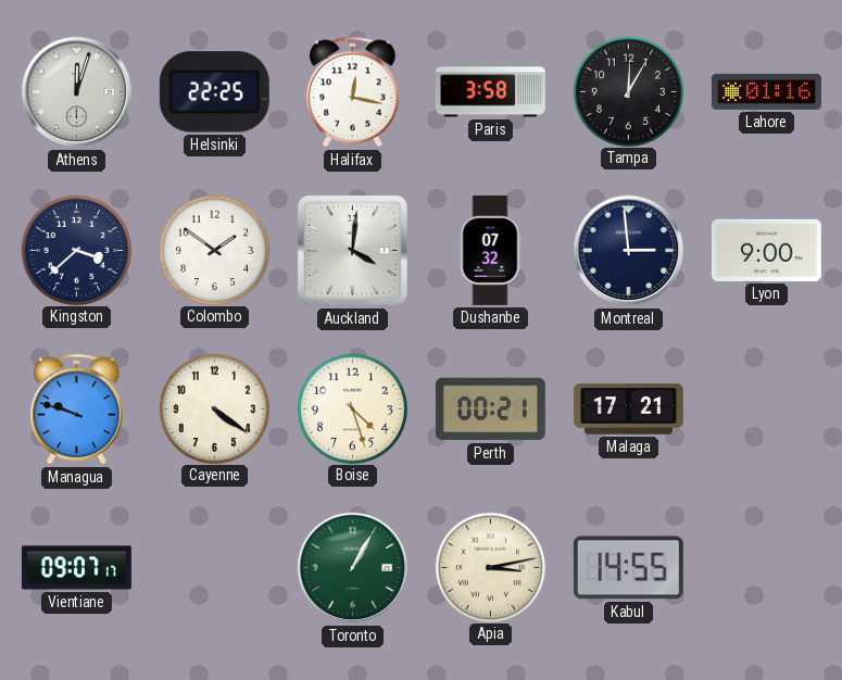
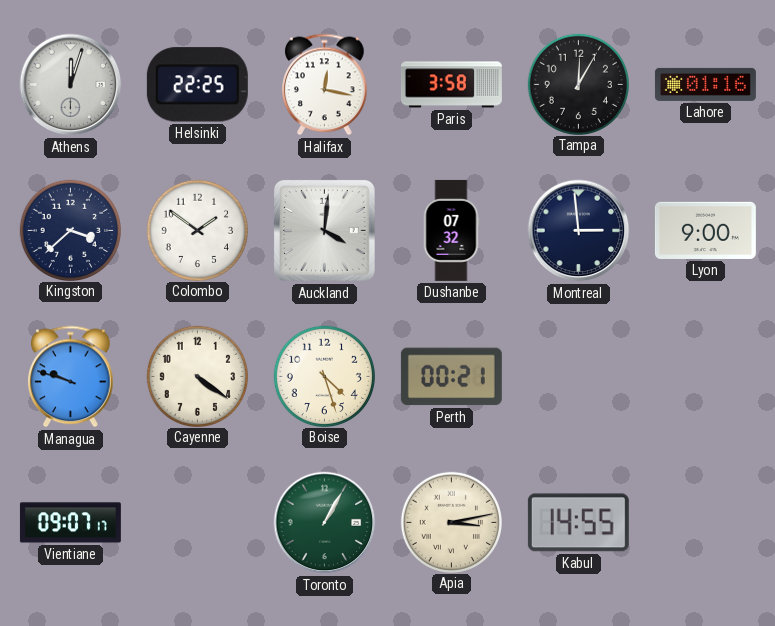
Malaga: 17:21 -> none
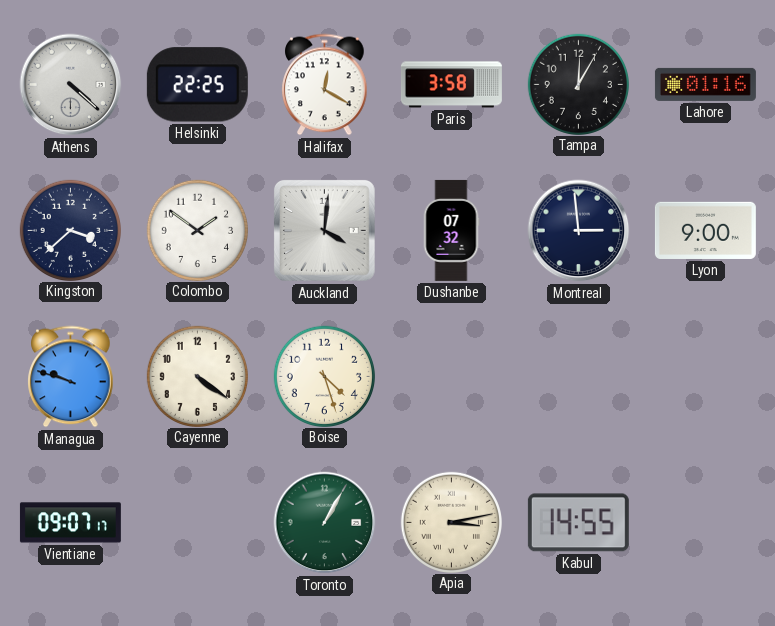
Athens: 12:03 -> 4:22
Halifax: 12:17 -> 12:20
Perth: 00:21 -> none
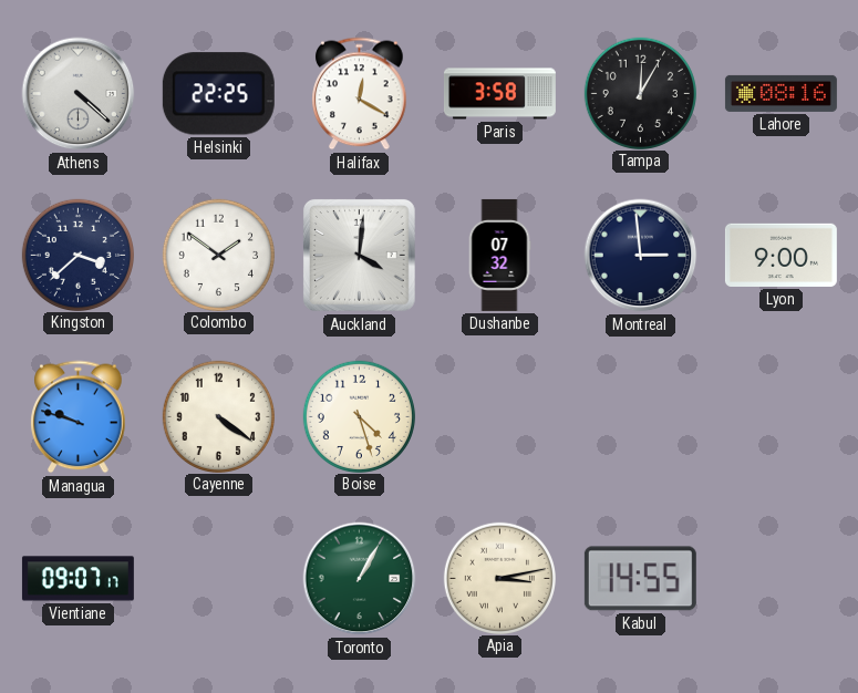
Lahore: 01:16 -> 08:16
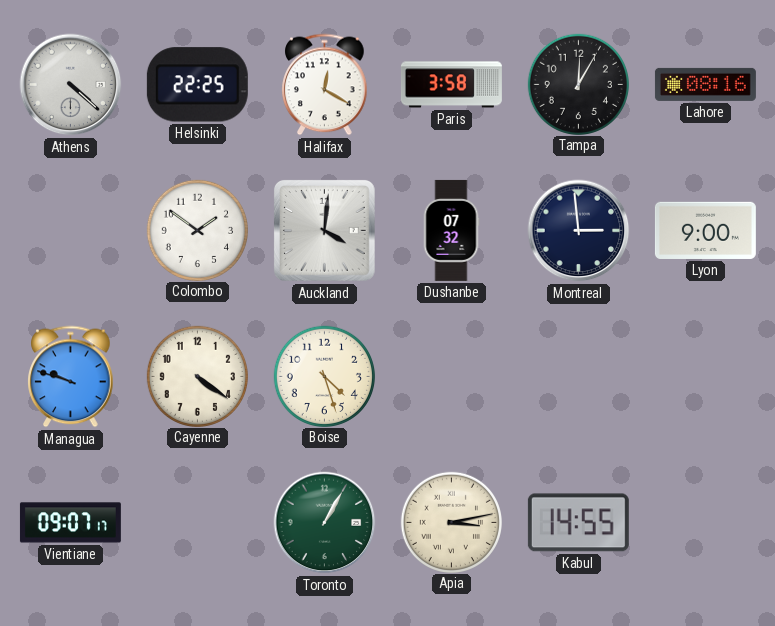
Kingston: 3:38 -> none
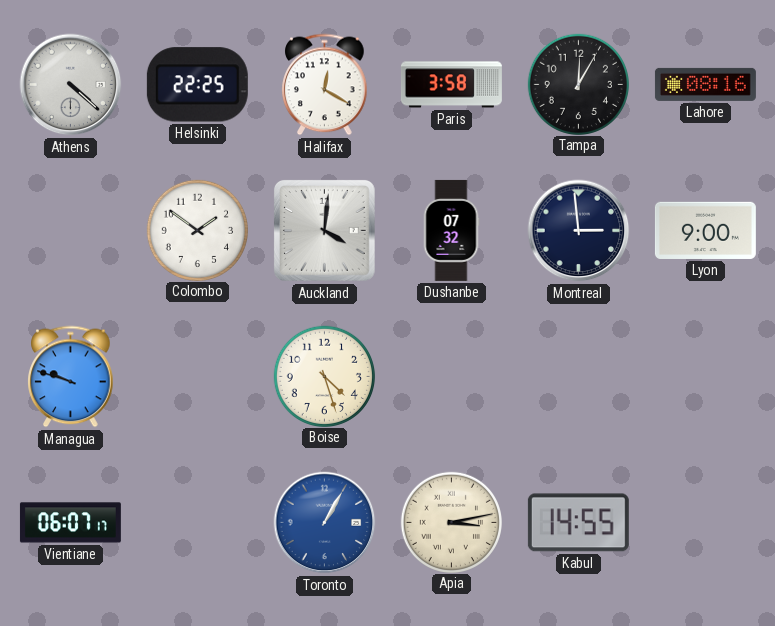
Cayenne: 4:21 -> none
Vientiane: 09:07 -> 06:07
Toronto dial: green -> blue
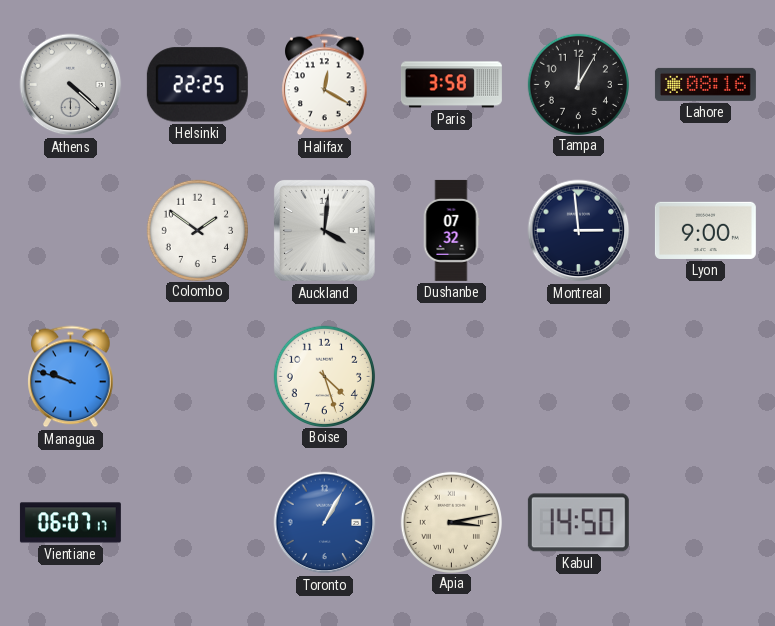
Kabul: 14:55 -> 14:50
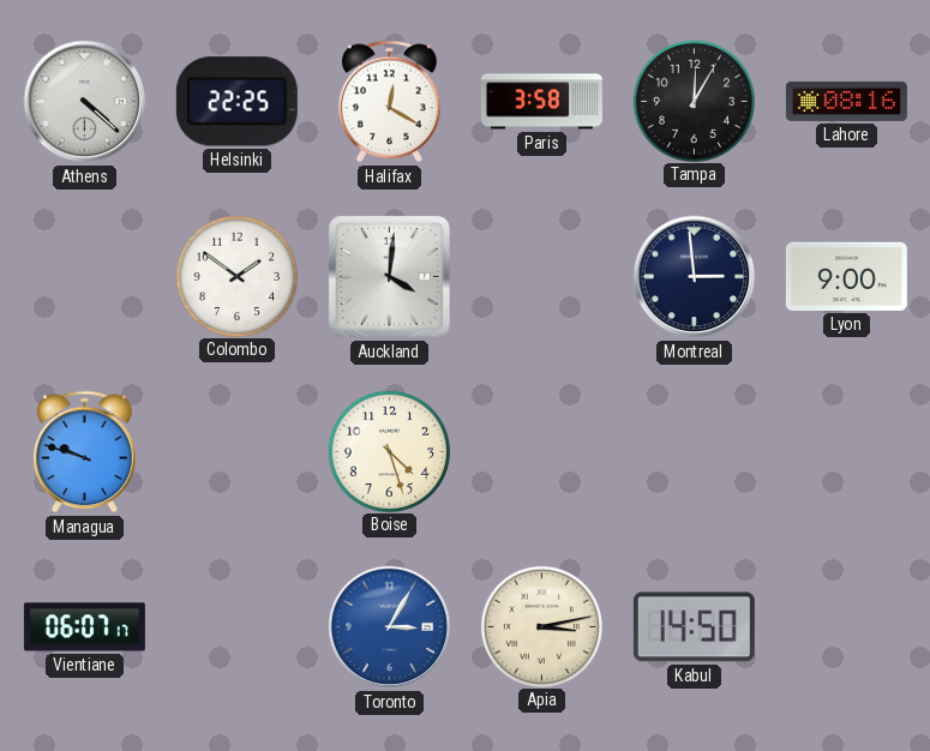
Dushanbe: 07:32 -> none
Toronto: 1:05 -> 3:05
